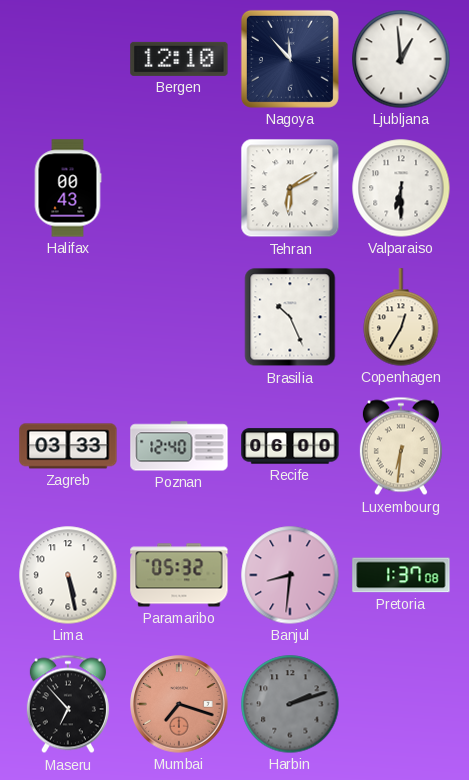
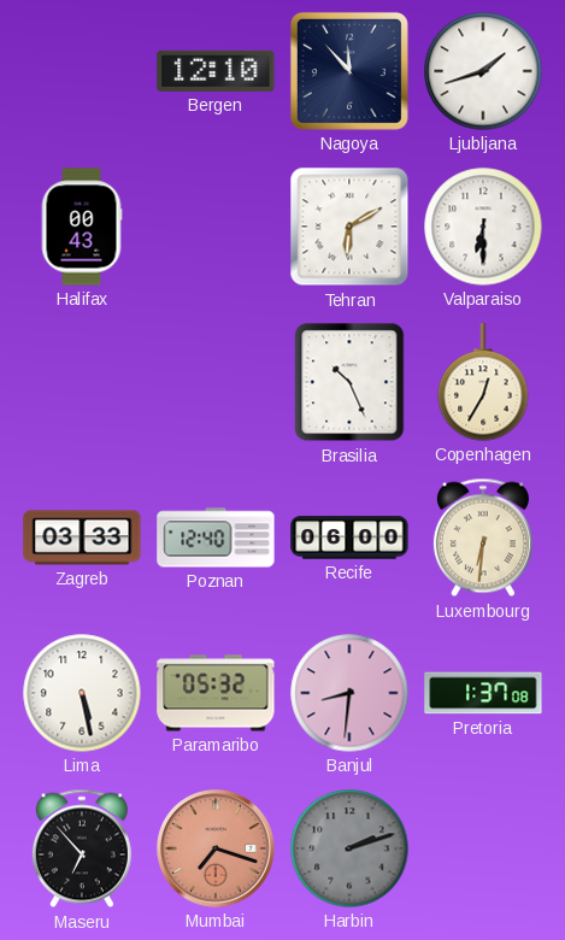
Ljubljana: 12:59 -> 1:42
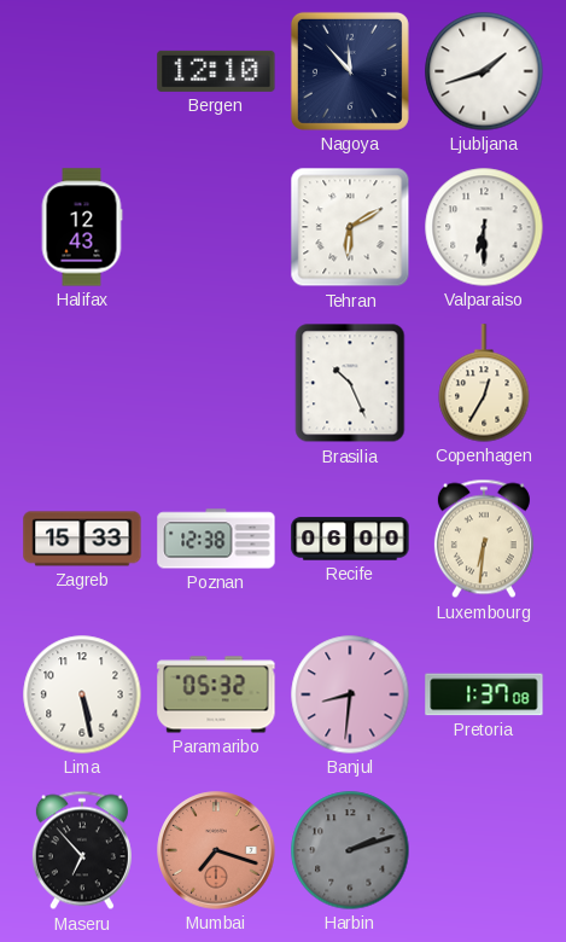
Halifax: 00:43 -> 12:43
Zagreb: 03:33 -> 15:33
Poznan: 12:40 -> 12:38
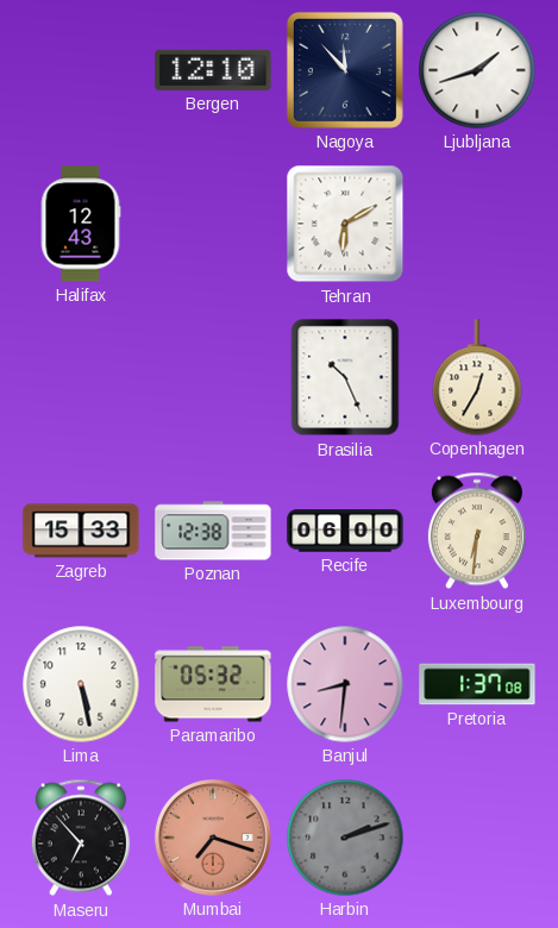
Valparaiso: 6:30 -> none
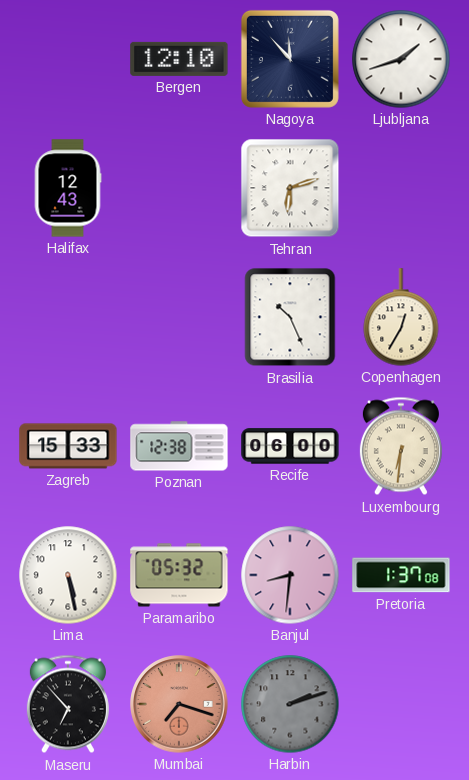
Tehran: 6:10 -> 6:12
